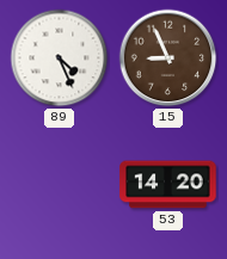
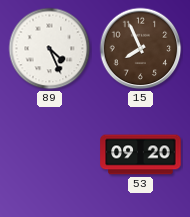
15: 8:56 -> 7:56
53: 14:20 -> 09:20
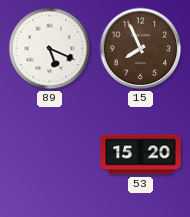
89: 4:26 -> 5:19
53: 09:20 -> 15:20
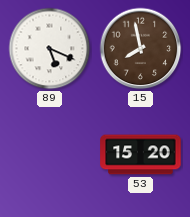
15: 7:56 -> 7:58
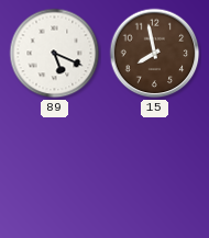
53: 15:20 -> none
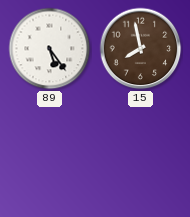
89: 5:19 -> 5:24
